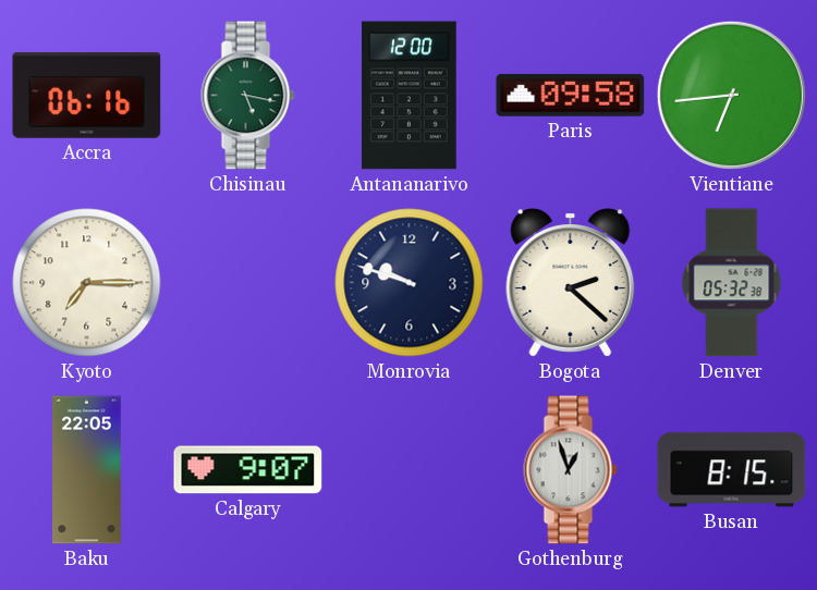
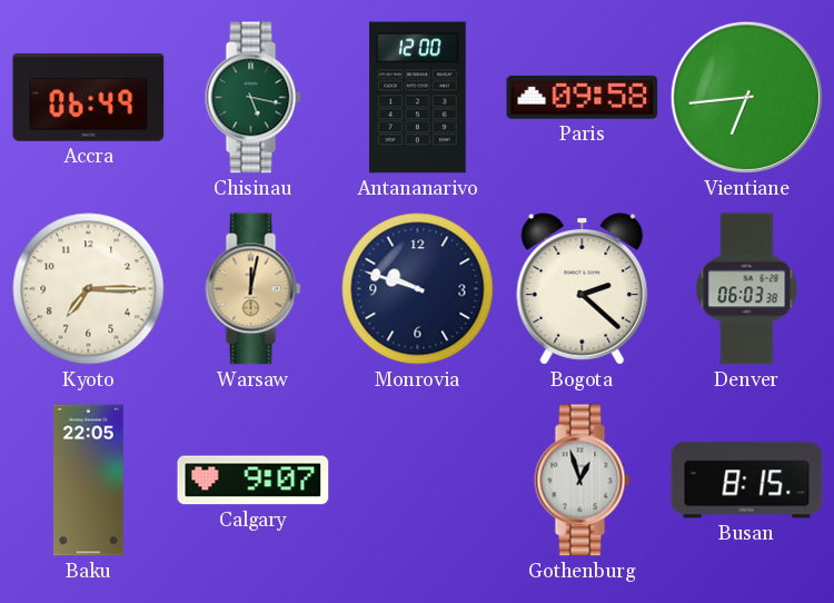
Accra: 06:16 -> 06:49
Warsaw: none -> 12:02
Denver: 05:32 -> 06:03
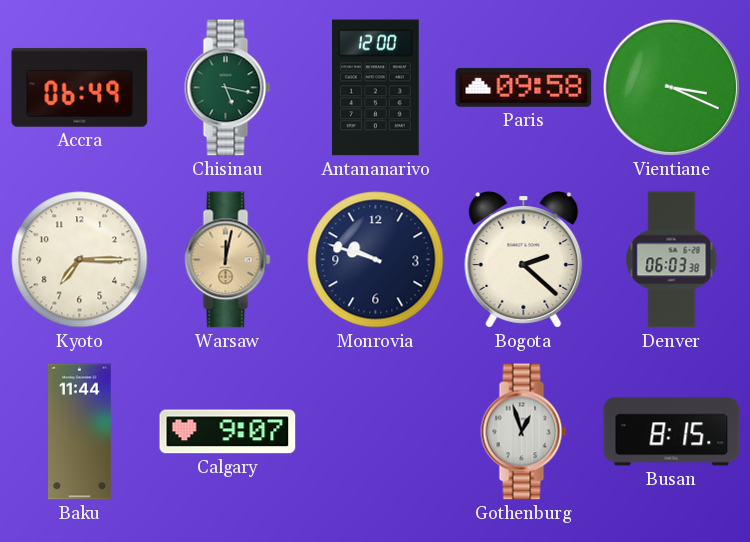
Vientiane: 6:44 -> 3:19
Baku: 22:05 -> 11:44
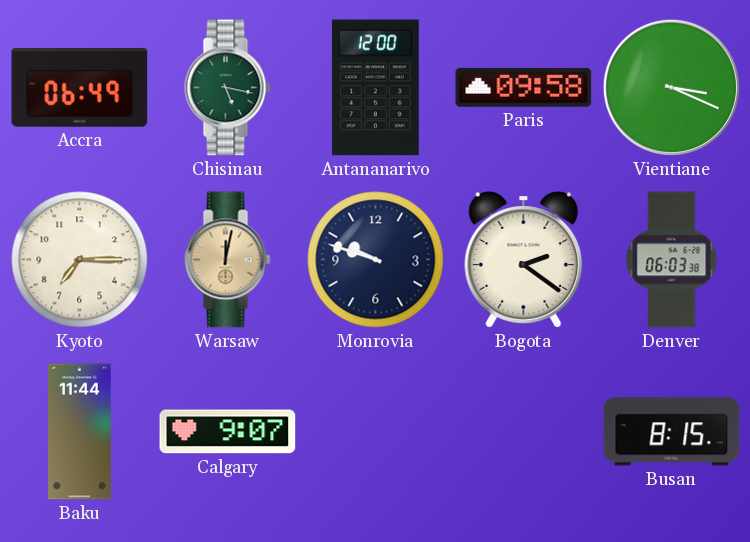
Bogota: 2:22 -> 2:21
Gothenburg: 12:57 -> none
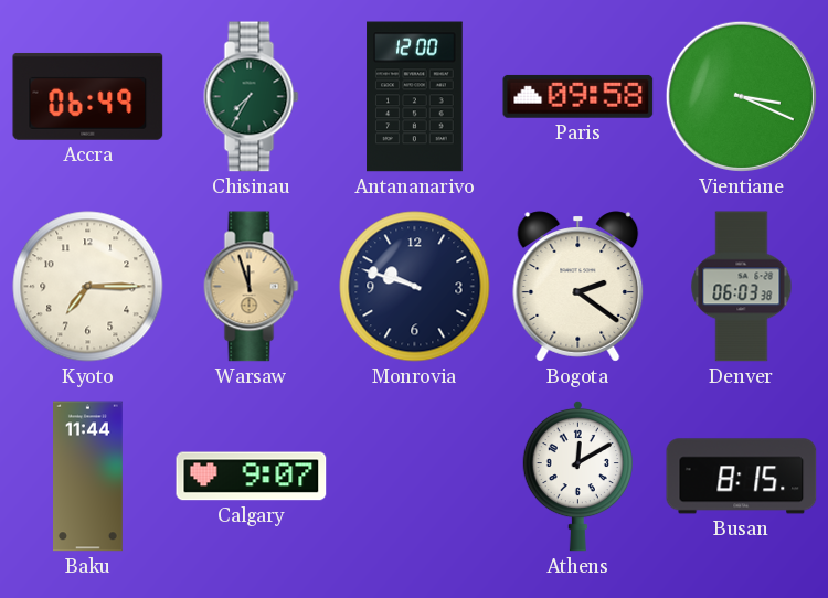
Chisinau: 5:17 -> 7:35
Warsaw: 12:02 -> 11:57
Athens: none -> 12:10
